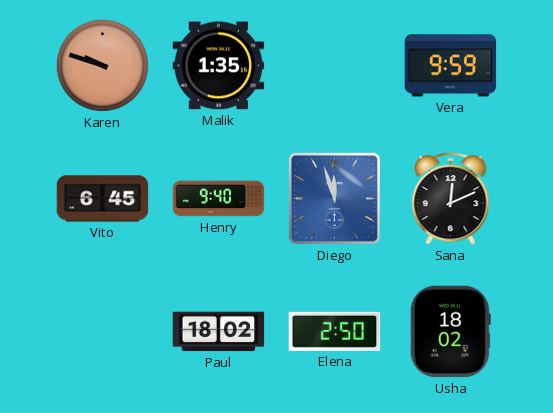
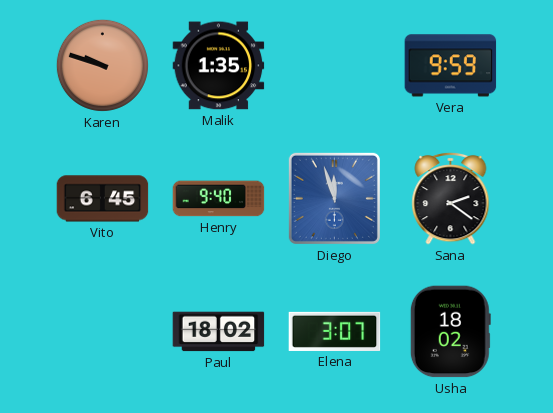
Sana: 12:11 -> 2:21
Elena: 2:50 -> 3:07
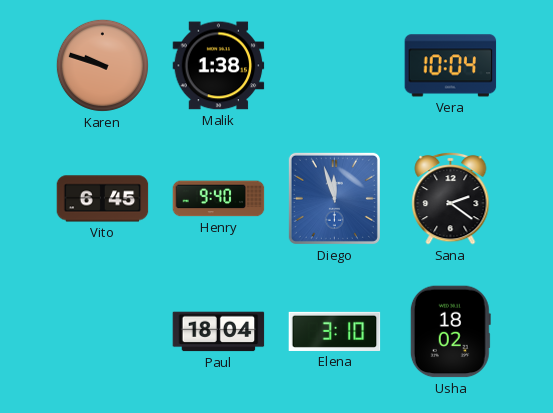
Malik: 1:35 -> 1:38
Vera: 9:59 -> 10:04
Paul: 18:02 -> 18:04
Elena: 3:07 -> 3:10
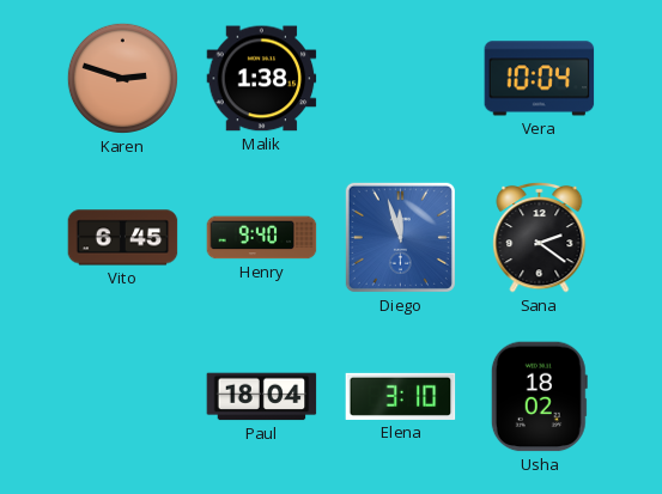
Karen: 9:48 -> 2:48
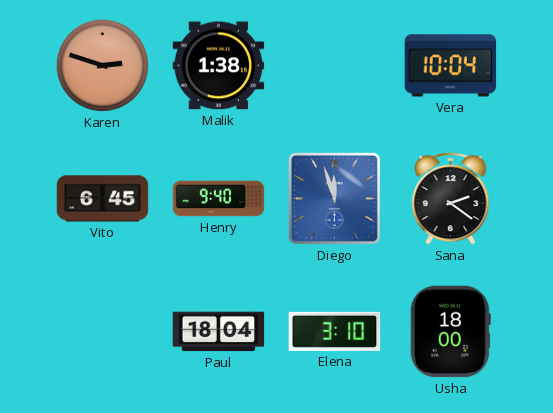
Usha: 18:02 -> 18:00
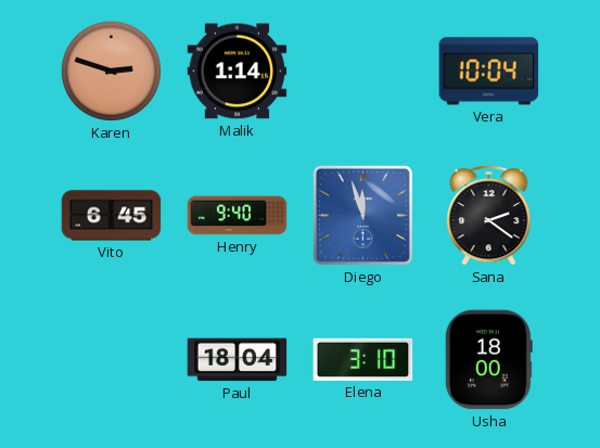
Malik: 1:38 -> 1:14
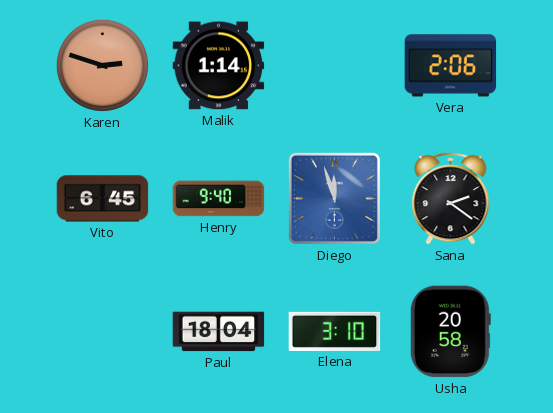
Vera: 10:04 -> 2:06
Usha: 18:00 -> 20:58
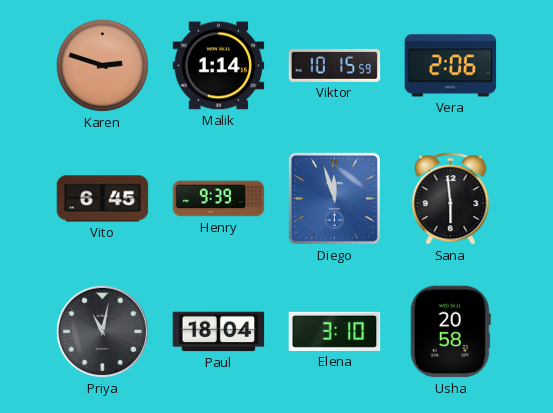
Viktor: none -> 10:15
Henry: 9:40 -> 9:39
Sana: 2:21 -> 5:59
Priya: none -> 11:02
